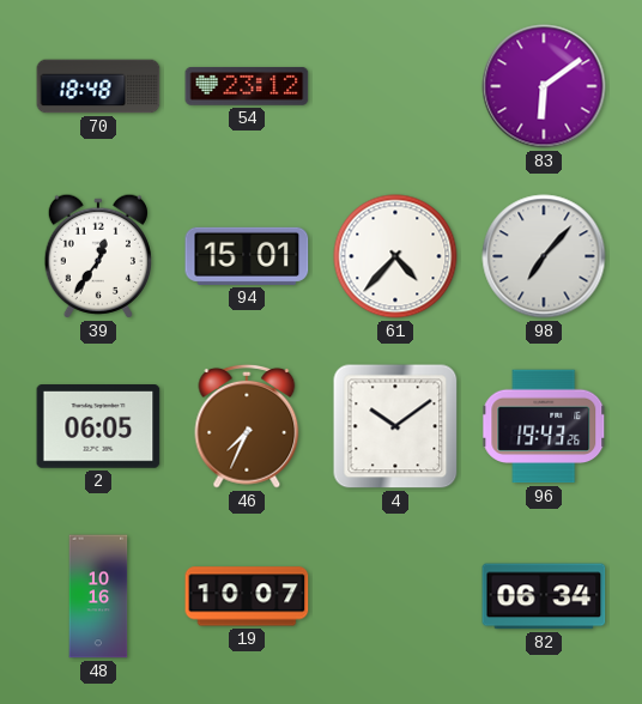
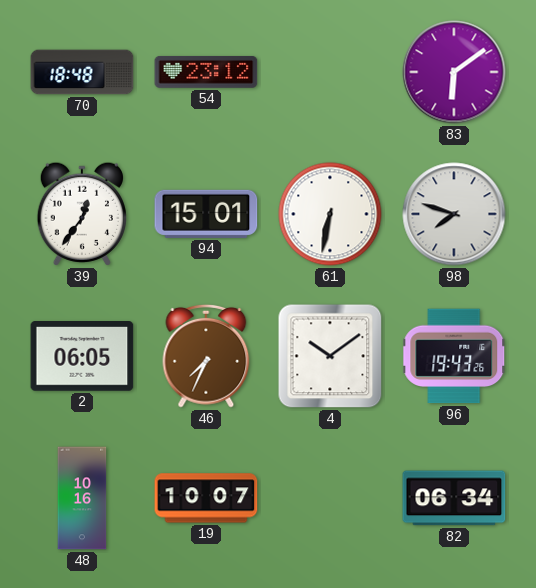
61: 4:37 -> 6:32
98: 7:07 -> 7:48
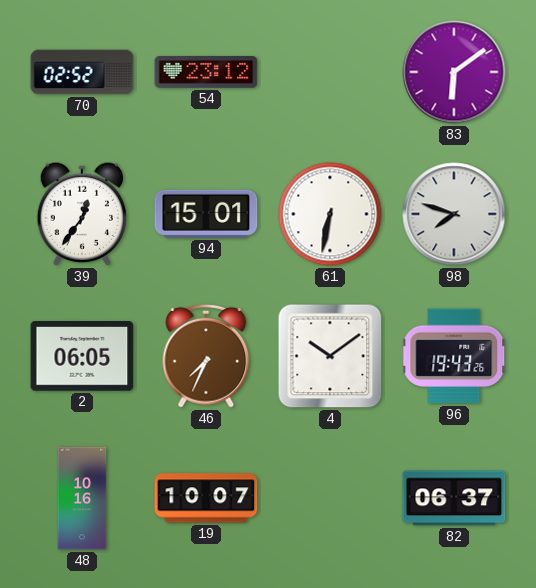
70: 18:48 -> 02:52
82: 06:34 -> 06:37
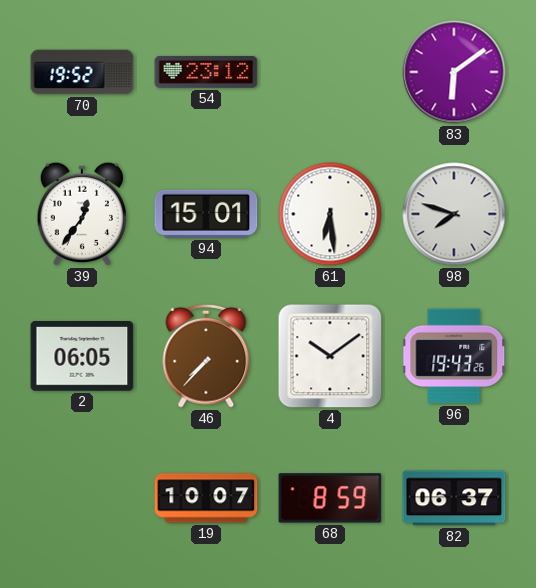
70: 02:52 -> 19:52
61: 6:32 -> 6:29
46: 7:34 -> 7:37
48: 10:16 -> none
68: none -> 8:59
